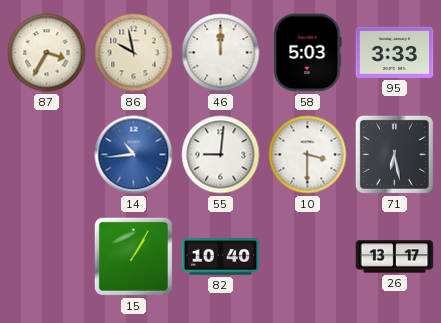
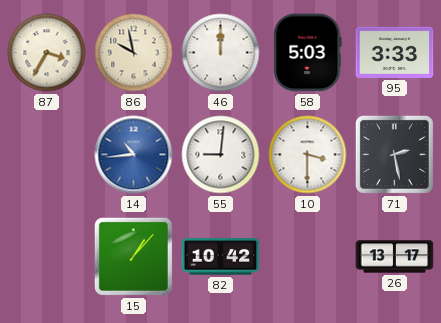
71: 6:28 -> 2:28
15: 1:05 -> 1:07
82: 10:40 -> 10:42
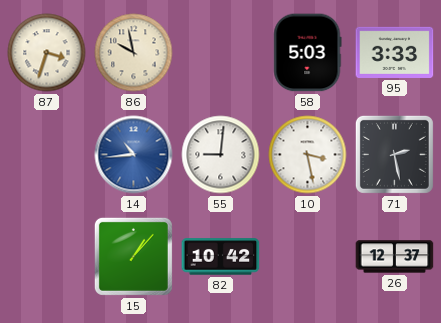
87: 3:35 -> 3:33
46: 12:00 -> none
10: 3:30 -> 3:28
26: 13:17 -> 12:37
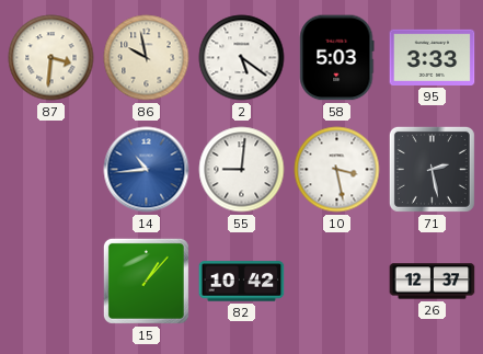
87: 3:33 -> 3:31
2: none -> 5:21
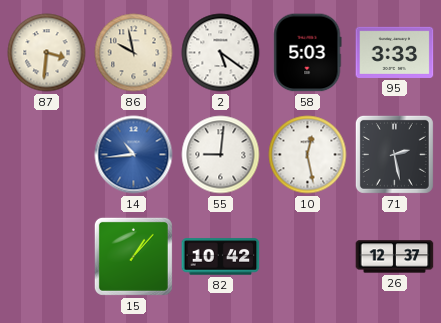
10: 3:28 -> 12:28
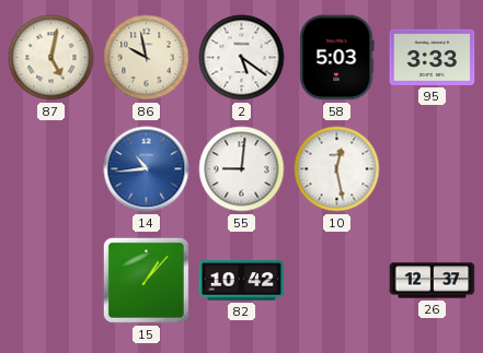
87: 3:31 -> 5:02
71: 2:28 -> none
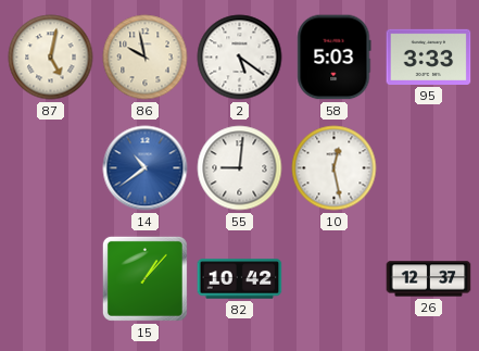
14: 10:44 -> 10:39
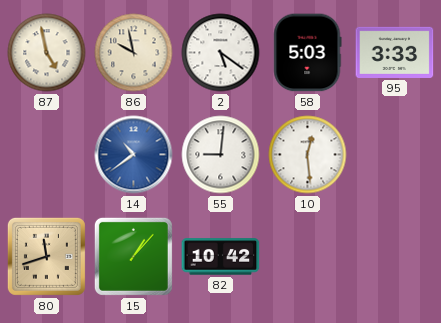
87: 5:02 -> 4:58
10: 12:28 -> 12:29
80: none -> 11:42
26: 12:37 -> none
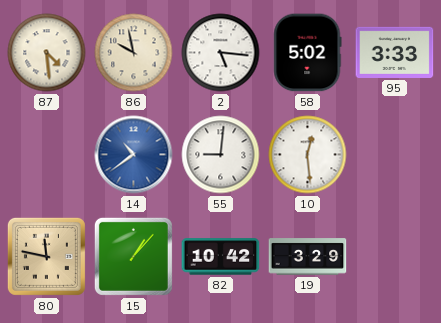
87: 4:58 -> 4:29
2: 5:21 -> 5:16
58: 5:03 -> 5:02
80: 11:42 -> 11:47
19: none -> 3:29
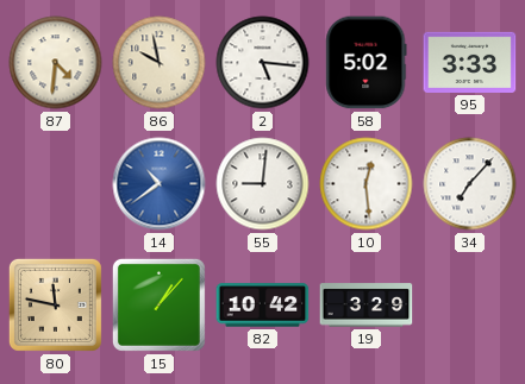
87: 4:29 -> 4:31
34: none -> 7:07
